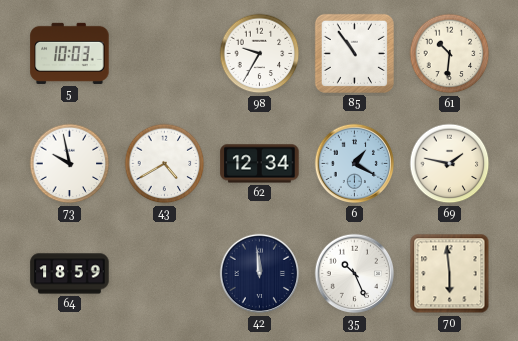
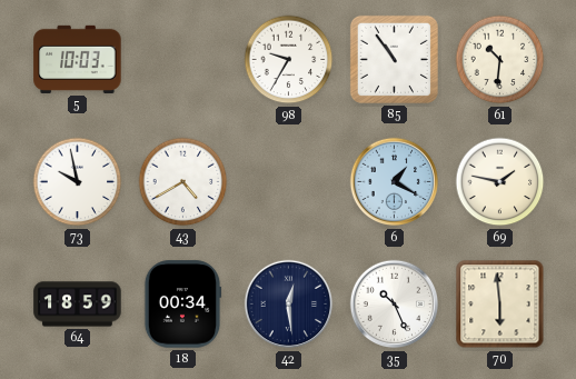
62: 12:34 -> none
18: none -> 00:34
42: 11:59 -> 12:29
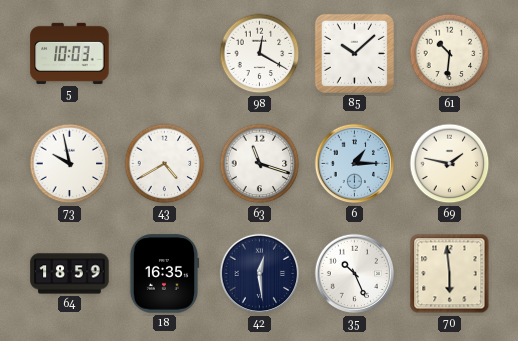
98: 9:35 -> 12:20
85: 10:54 -> 10:08
63: none -> 11:18
6: 1:20 -> 1:15
18: 00:34 -> 16:35
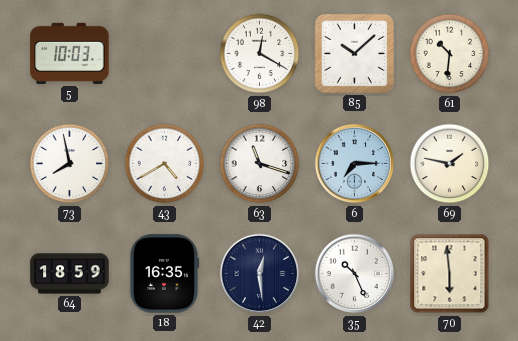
73: 9:58 -> 7:58
6: 1:15 -> 7:15
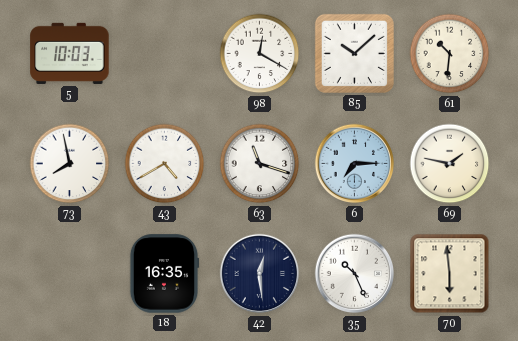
64: 18:59 -> none
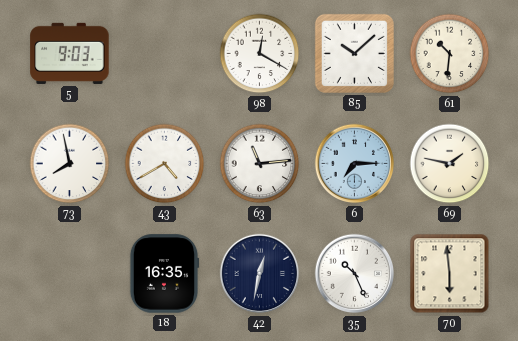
5: 10:03 -> 9:03
63: 11:18 -> 11:14
42: 12:29 -> 12:32
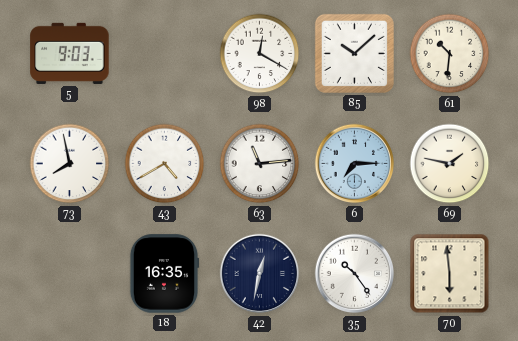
35: 10:26 -> 10:24
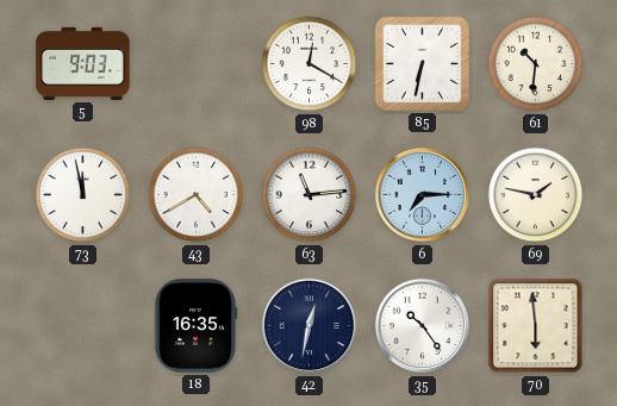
85: 10:08 -> 6:32
73: 7:58 -> 11:58
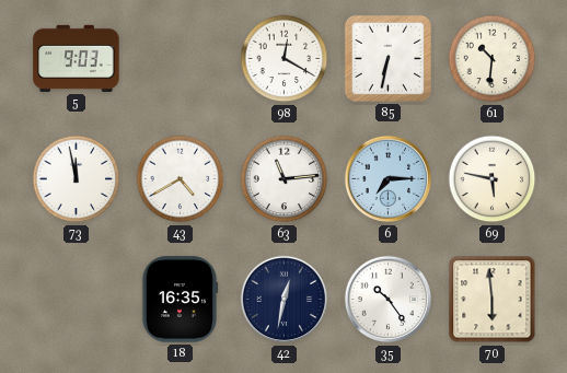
69: 1:47 -> 5:47
